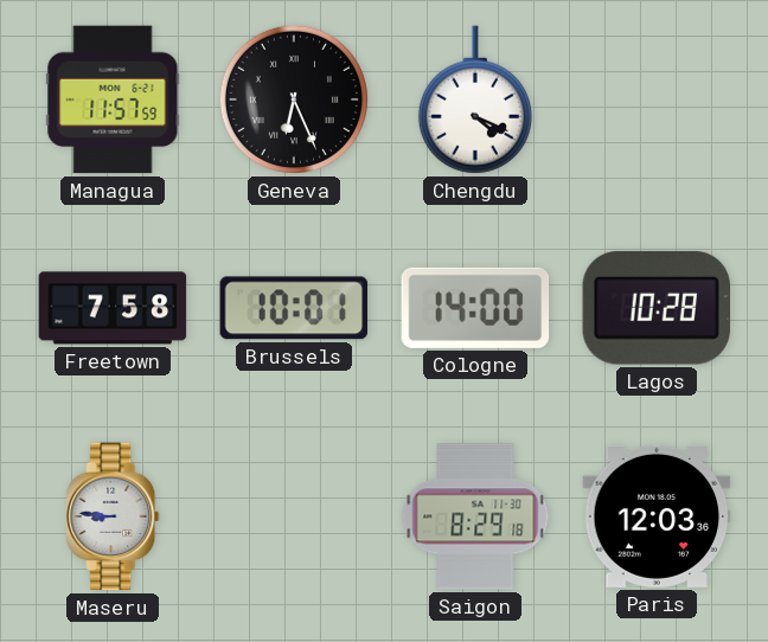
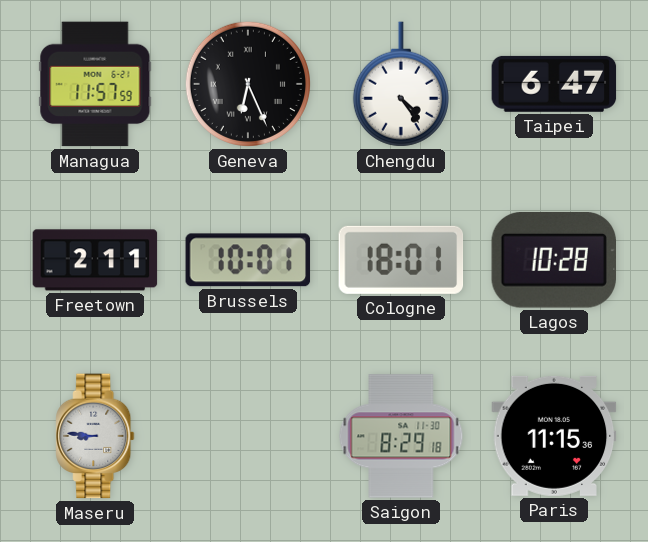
Chengdu: 4:19 -> 4:24
Taipei: none -> 6:47
Freetown: 7:58 -> 2:11
Cologne: 14:00 -> 18:01
Paris: 12:03 -> 11:15
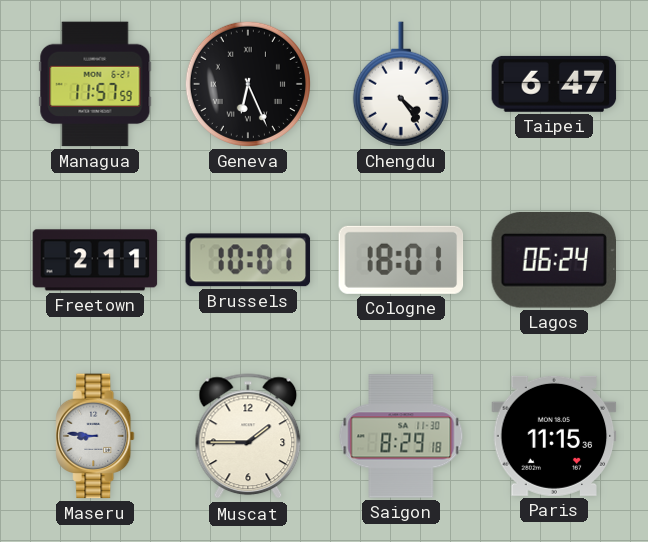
Lagos: 10:28 -> 06:24
Muscat: none -> 1:45
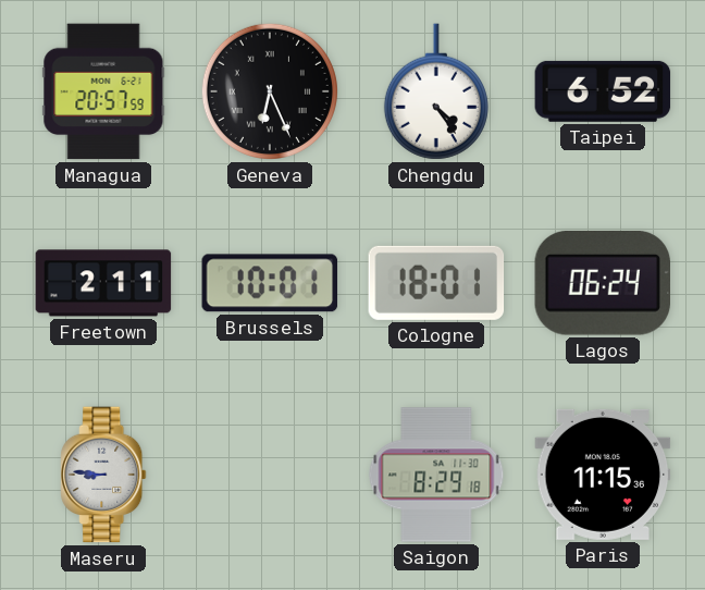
Managua: 11:57 -> 20:57
Taipei: 6:47 -> 6:52
Muscat: 1:45 -> none
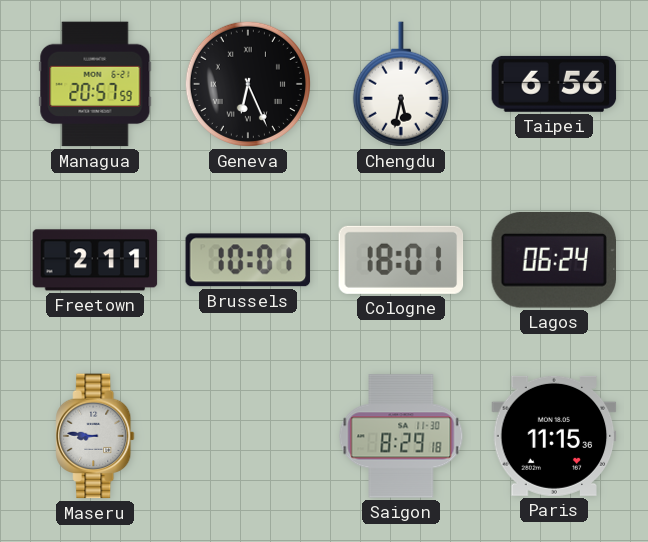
Chengdu: 4:24 -> 5:32
Taipei: 6:52 -> 6:56
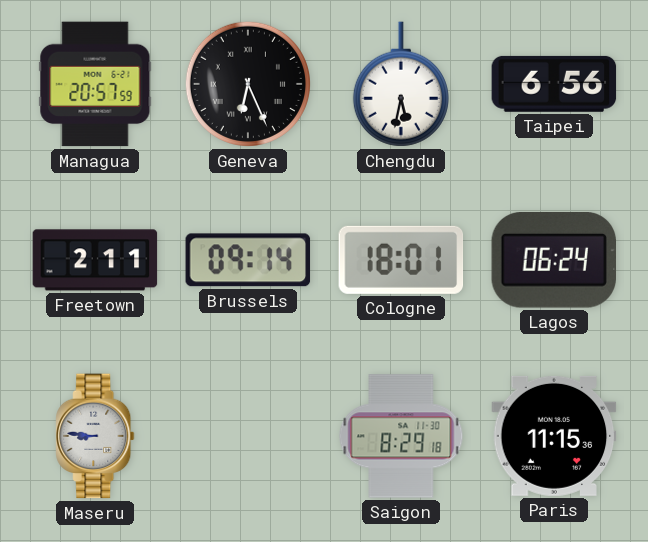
Brussels: 10:01 -> 09:14
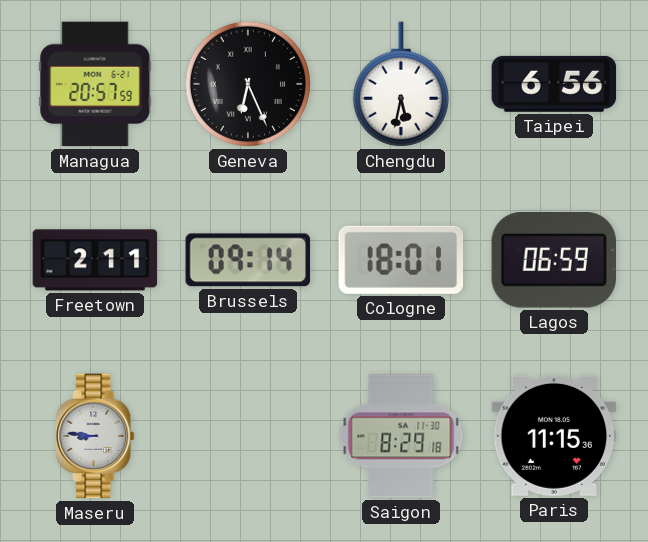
Lagos: 06:24 -> 06:59
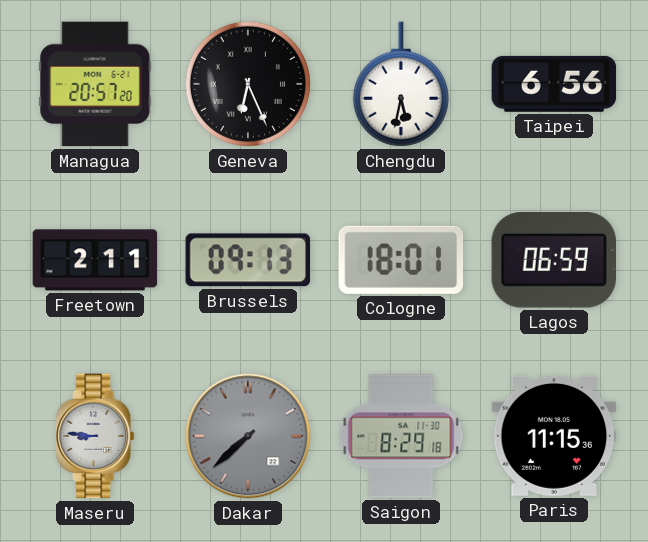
Managua: 20:57:59 -> 20:57:20
Brussels: 09:14 -> 09:13
Dakar: none -> 7:38
